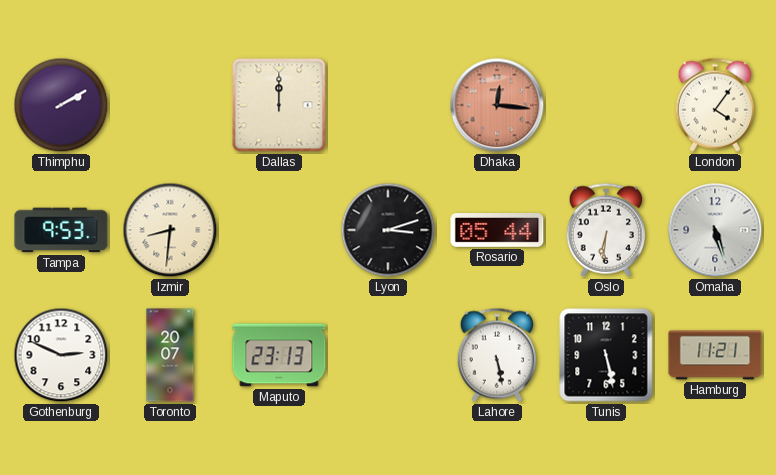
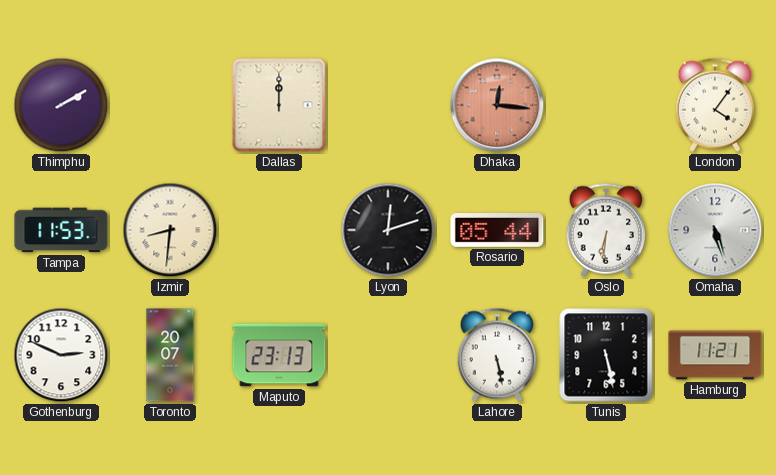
Tampa: 9:53 -> 11:53
Lyon: 3:12 -> 12:12
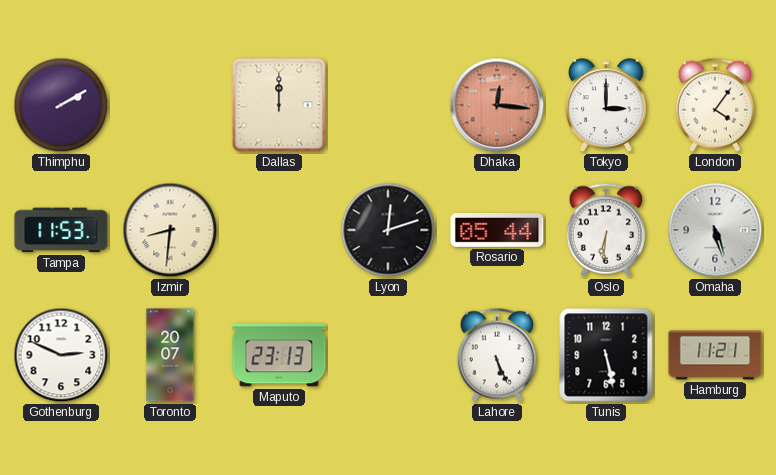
Tokyo: none -> 3:00
Lahore: 5:28 -> 5:26
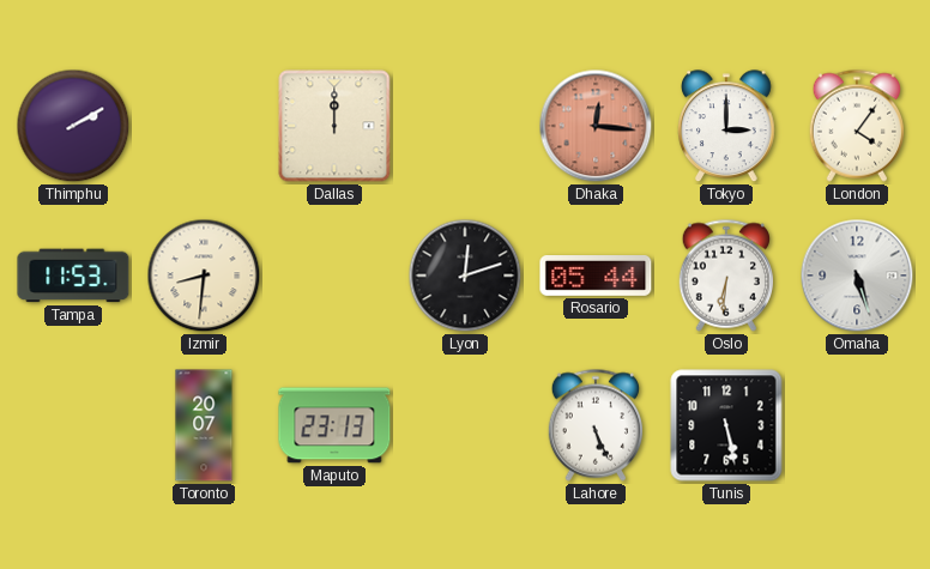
Gothenburg: 2:49 -> none
Hamburg: 11:21 -> none
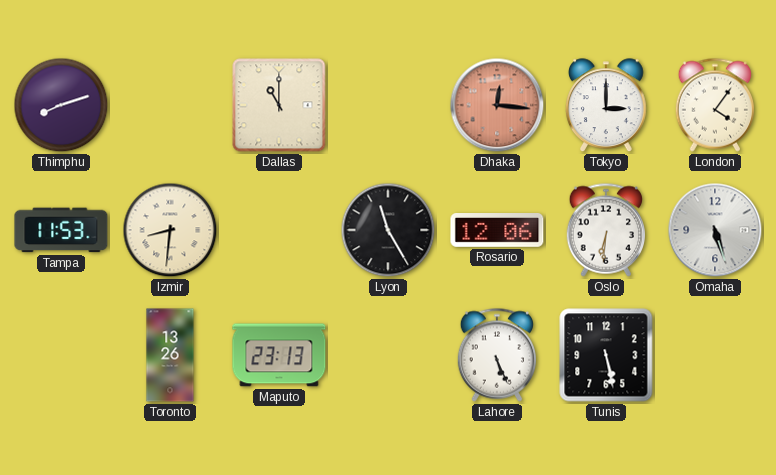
Thimphu: 2:10 -> 8:12
Dallas: 12:00 -> 11:00
Lyon: 12:12 -> 11:25
Rosario: 05:44 -> 12:06
Toronto: 20:07 -> 13:26
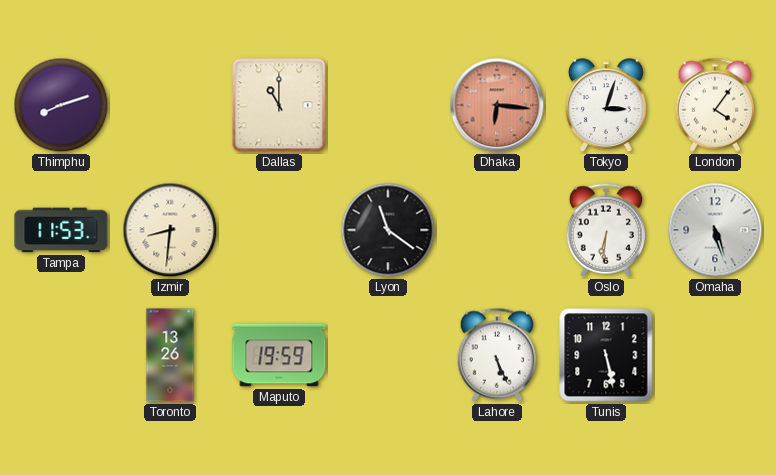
Dhaka: 12:16 -> 6:16
Tokyo: 3:00 -> 3:03
Lyon: 11:25 -> 11:21
Rosario: 12:06 -> none
Maputo: 23:13 -> 19:59
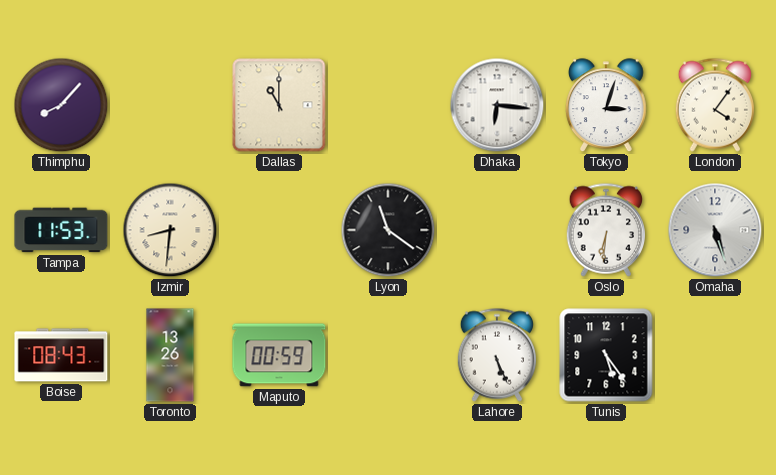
Thimphu: 8:12 -> 8:07
Dhaka dial: salmon -> white
Boise: none -> 08:43
Maputo: 19:59 -> 00:59
Tunis: 5:28 -> 5:24
